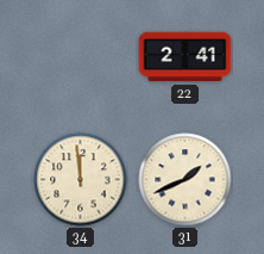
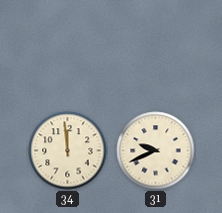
22: 2:41 -> none
31: 1:41 -> 9:41
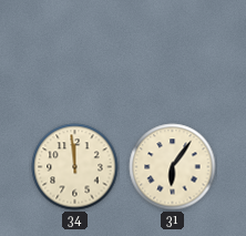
31: 9:41 -> 6:06
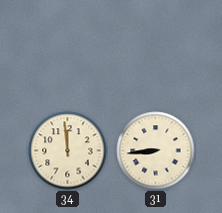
31: 6:06 -> 8:44
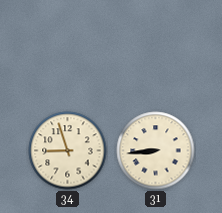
34: 11:59 -> 8:57
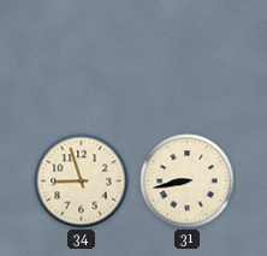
31: 8:44 -> 8:43
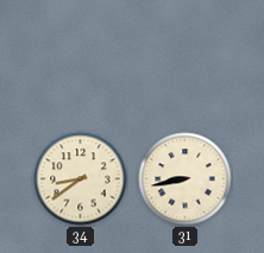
34: 8:57 -> 8:39
